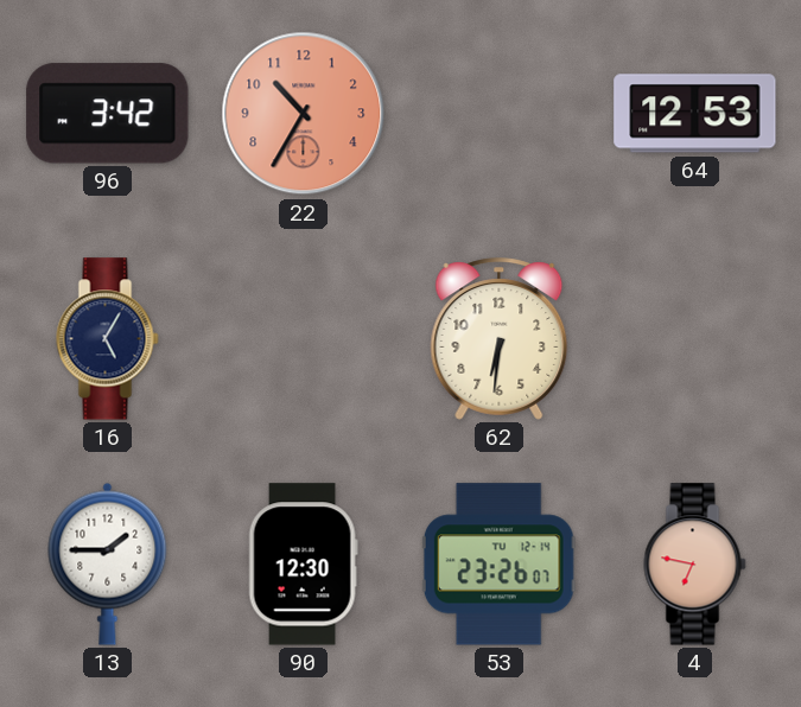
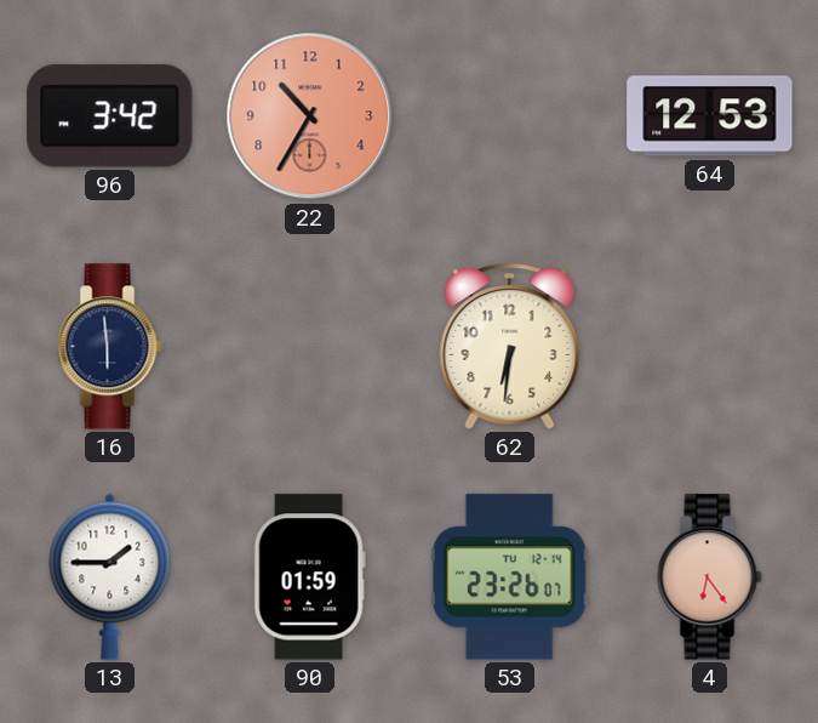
16: 5:05 -> 5:59
90: 12:30 -> 01:59
4: 6:47 -> 6:24
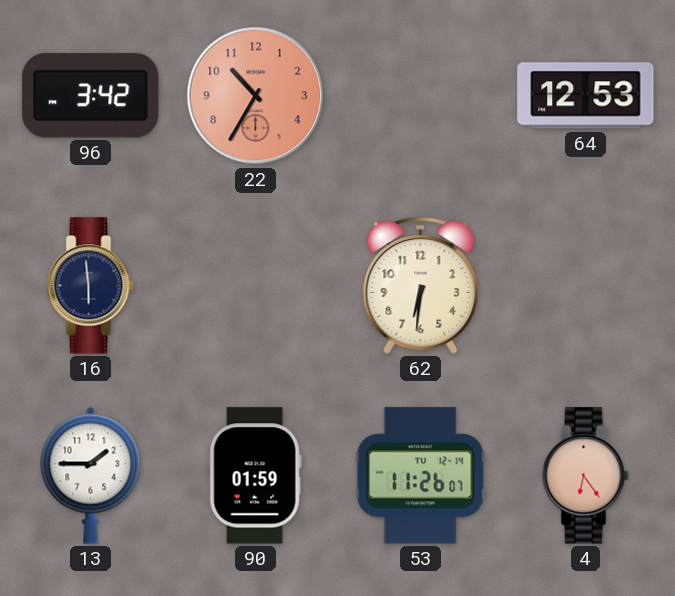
53: 23:26 -> 11:26
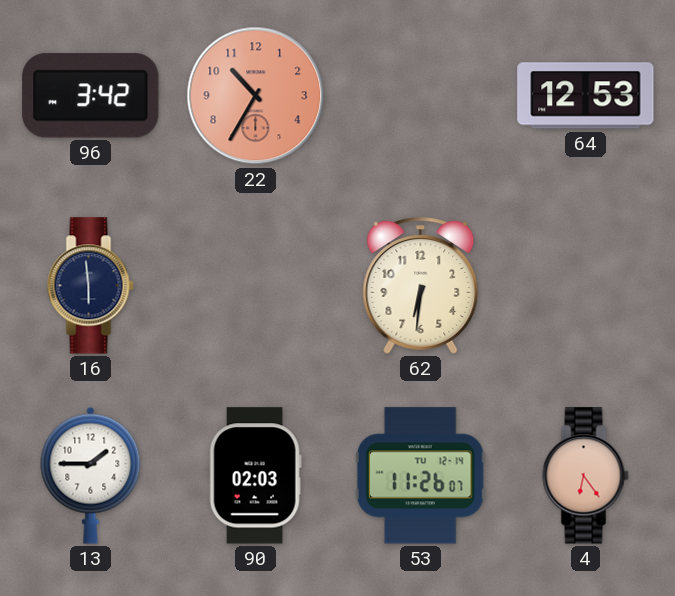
90: 01:59 -> 02:03
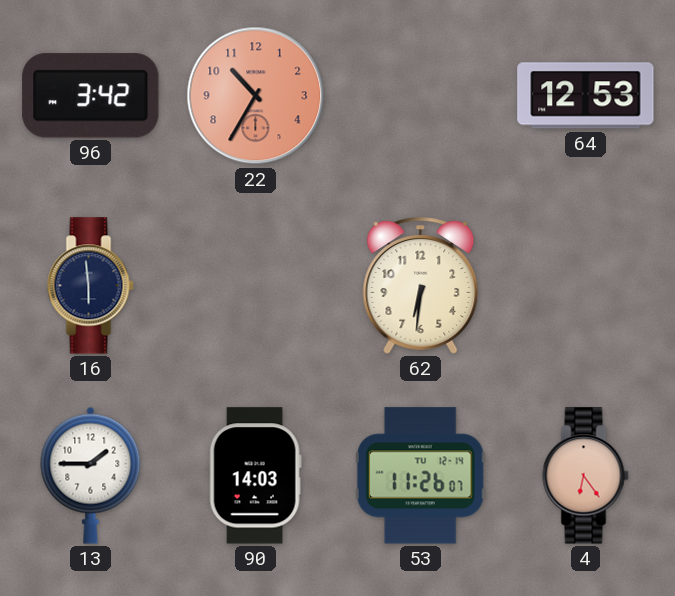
90: 02:03 -> 14:03
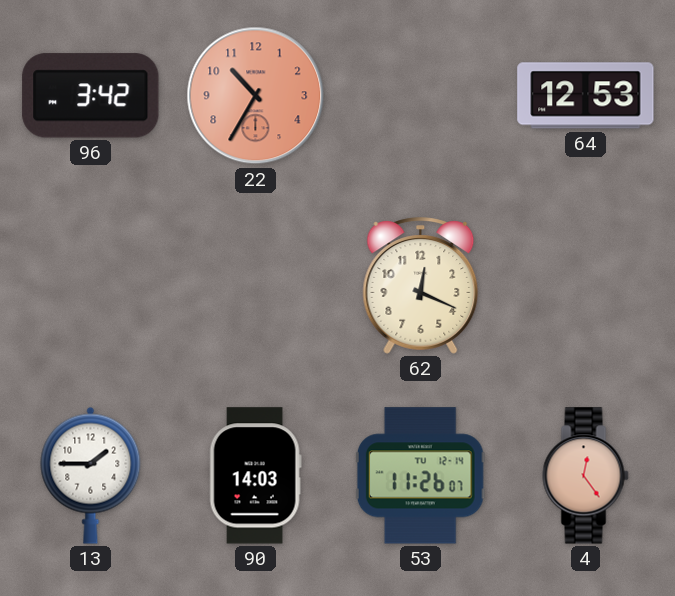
16: 5:59 -> none
62: 6:31 -> 12:19
4: 6:24 -> 12:24
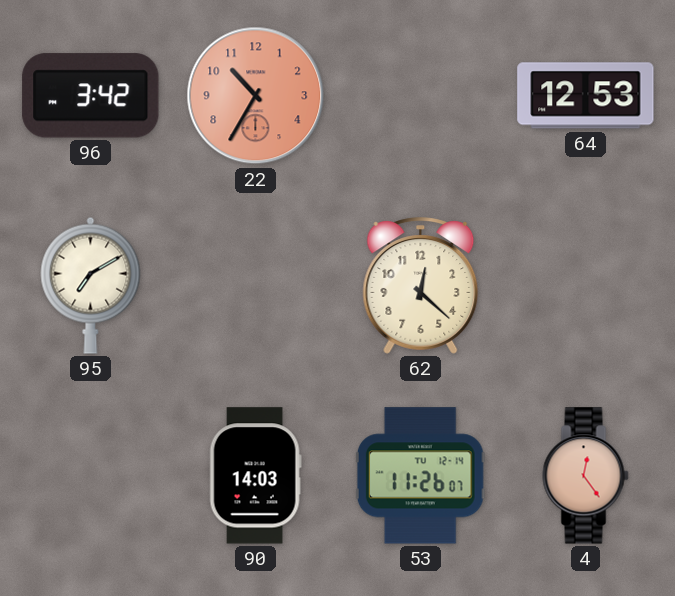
95: none -> 7:10
62: 12:19 -> 12:22
13: 1:45 -> none
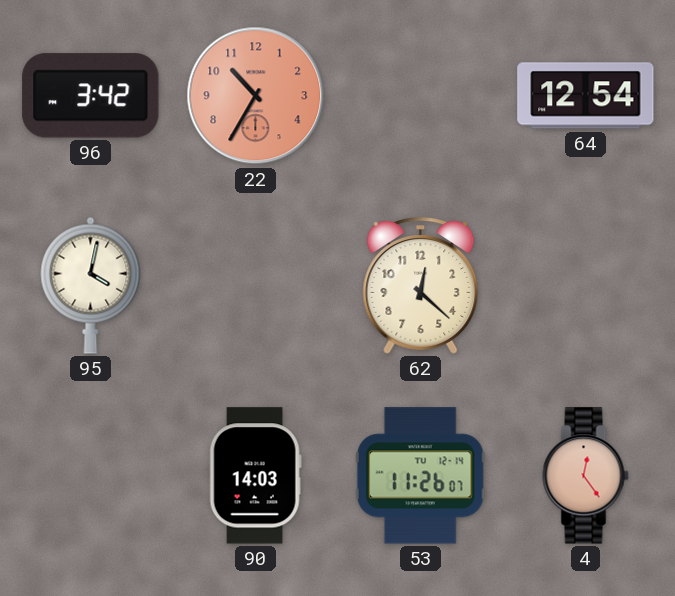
64: 12:53 -> 12:54
95: 7:10 -> 4:02
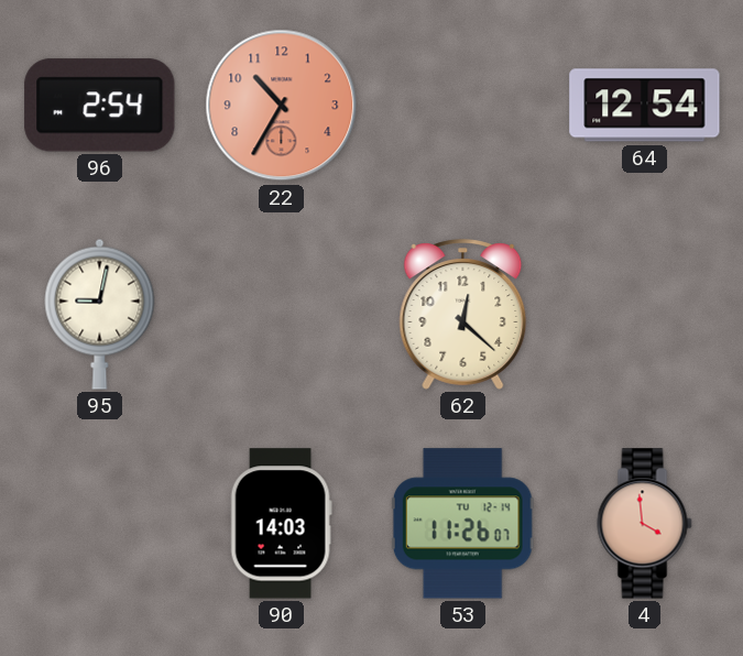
96: 3:42 -> 2:54
95: 4:02 -> 9:02
4: 12:24 -> 3:59
